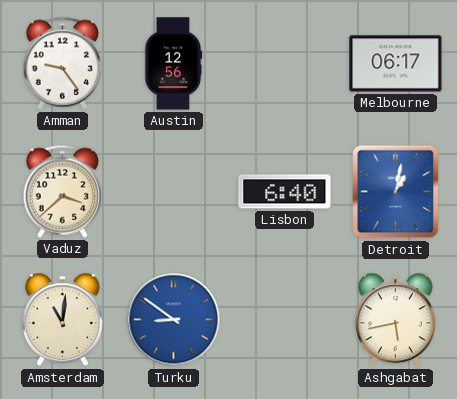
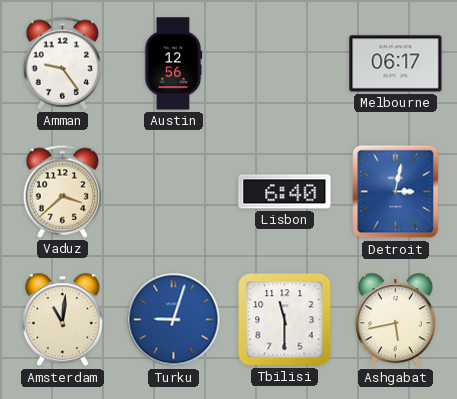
Detroit: 1:02 -> 3:02
Turku: 8:51 -> 9:03
Tbilisi: none -> 11:30
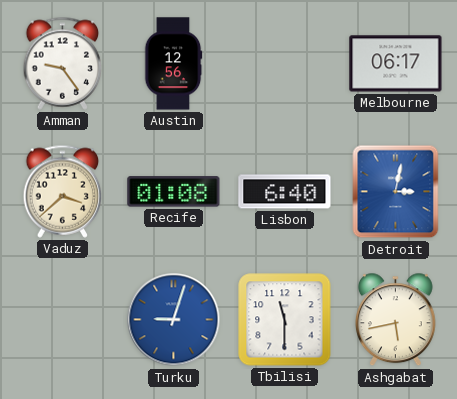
Recife: none -> 01:08
Amsterdam: 11:01 -> none
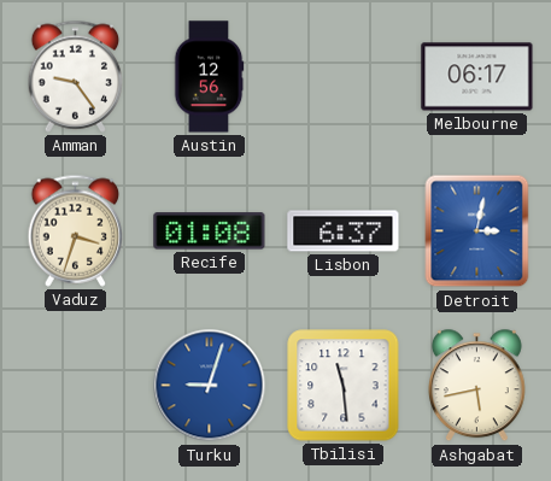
Vaduz: 3:38 -> 3:33
Lisbon: 6:40 -> 6:37
Tbilisi: 11:30 -> 11:29
